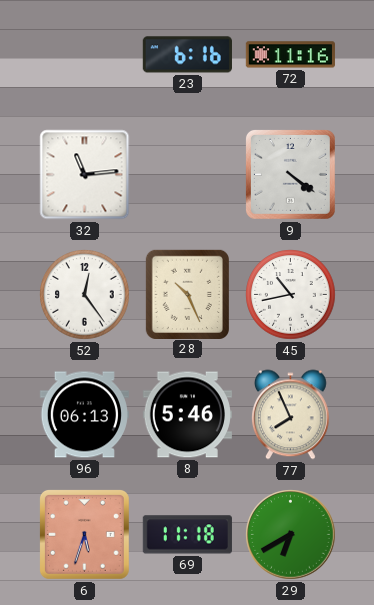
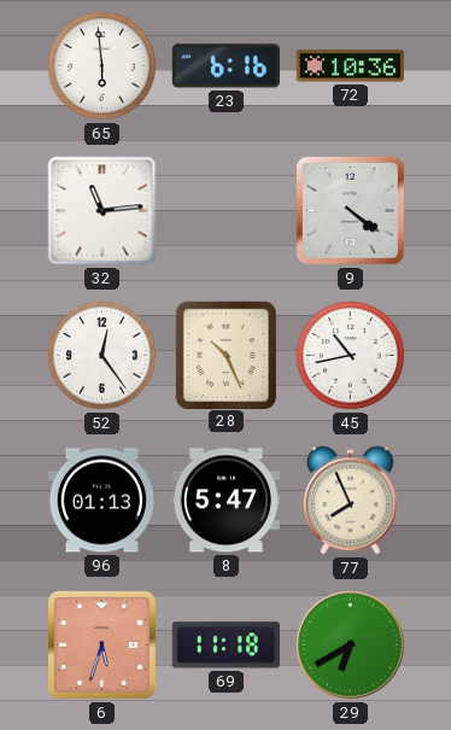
65: none -> 5:59
72: 11:16 -> 10:36
96: 06:13 -> 01:13
8: 5:46 -> 5:47
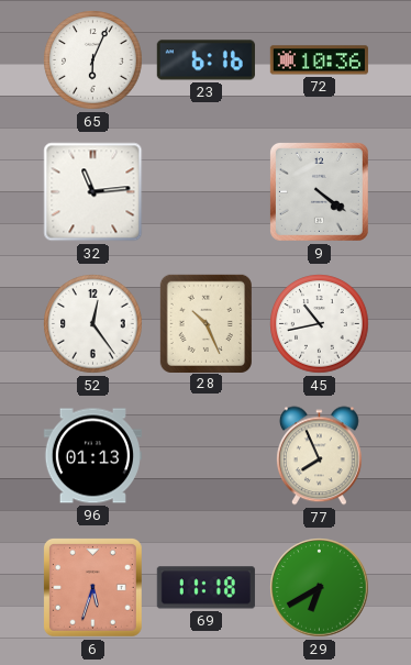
65: 5:59 -> 6:04
8: 5:47 -> none
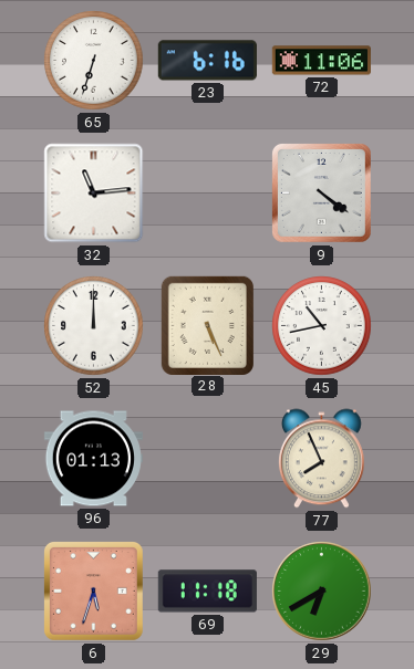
65: 6:04 -> 6:33
72: 10:36 -> 11:06
52: 12:24 -> 12:00
28: 10:26 -> 5:26
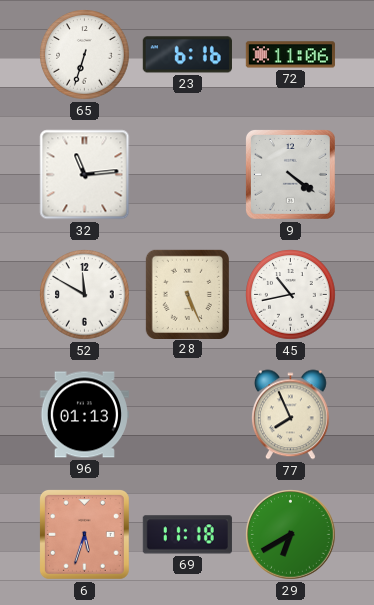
52: 12:00 -> 11:50
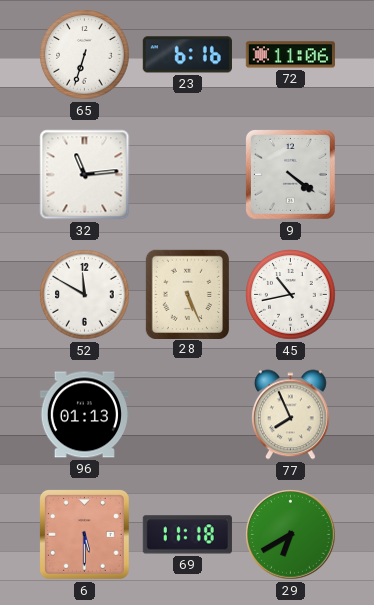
6: 5:33 -> 5:30
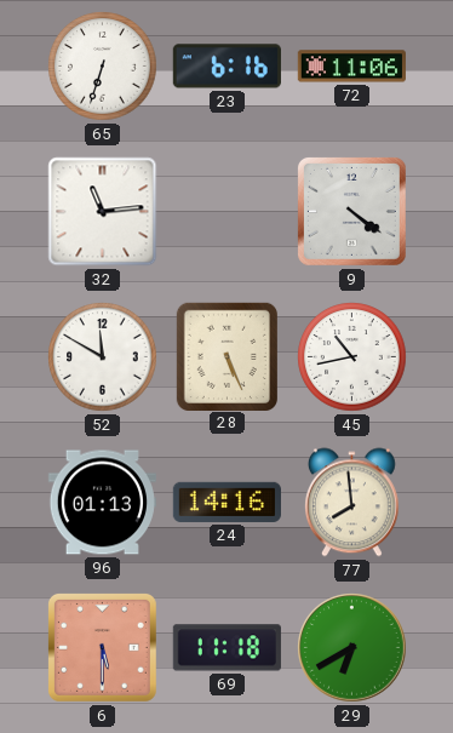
24: none -> 14:16
77: 7:56 -> 7:59
